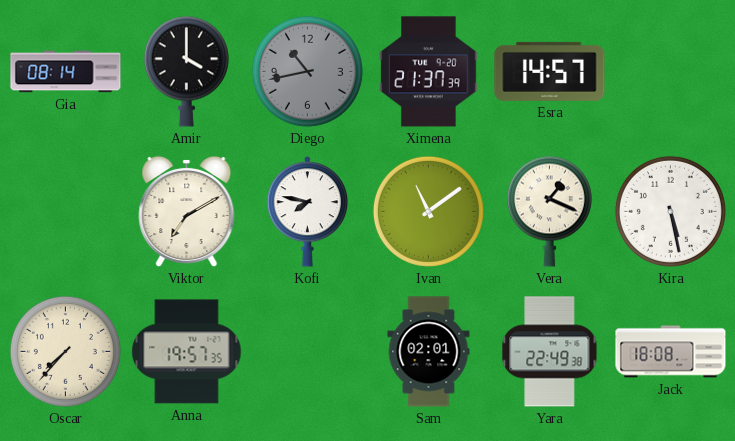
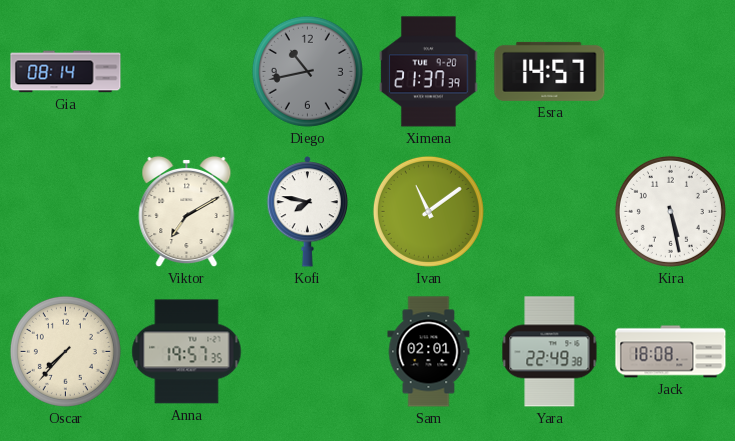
Amir: 4:00 -> none
Vera: 1:19 -> none
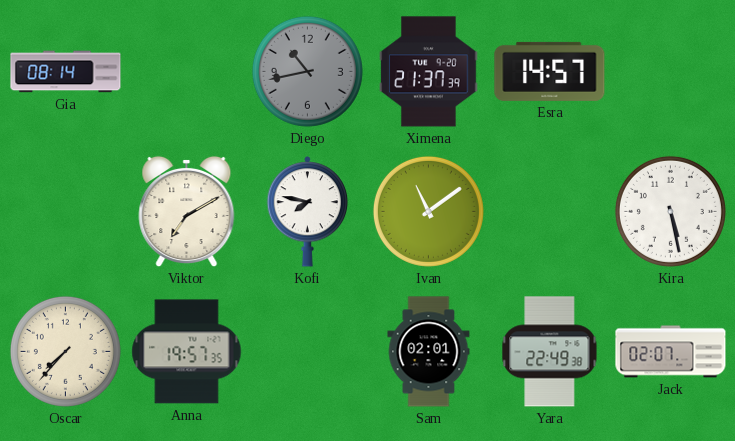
Jack: 18:08 -> 02:07
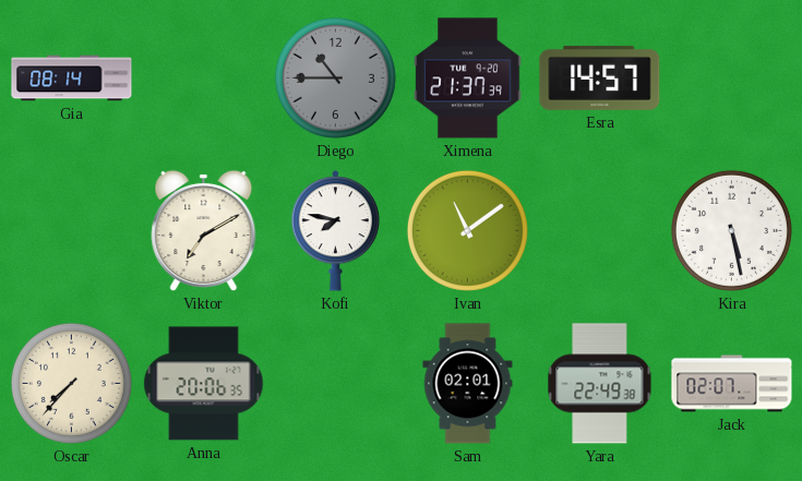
Diego: 10:43 -> 10:45
Anna: 19:57 -> 20:06
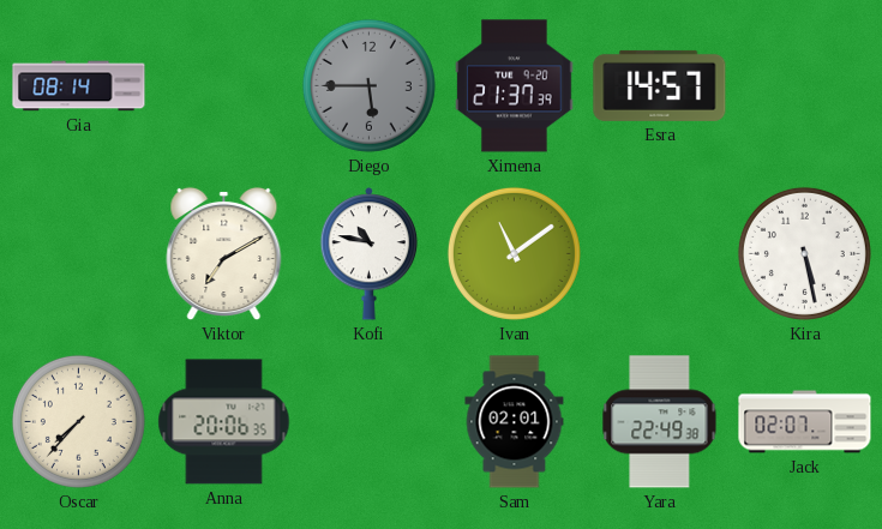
Diego: 10:45 -> 5:45
Kofi: 7:47 -> 10:47
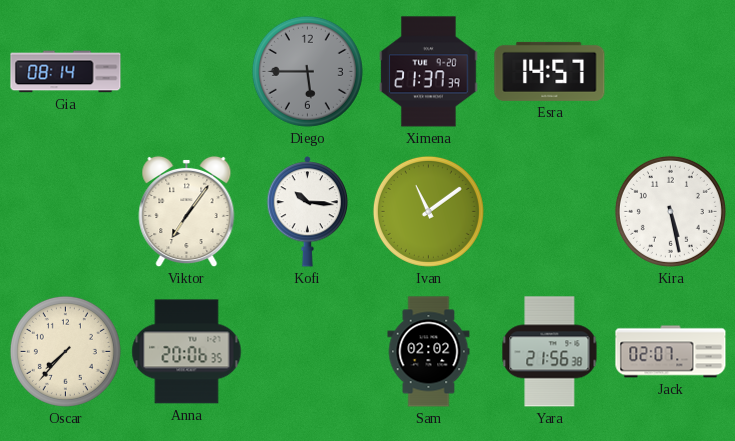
Viktor: 7:10 -> 7:06
Kofi: 10:47 -> 10:16
Sam: 02:01 -> 02:02
Yara: 22:49 -> 21:56
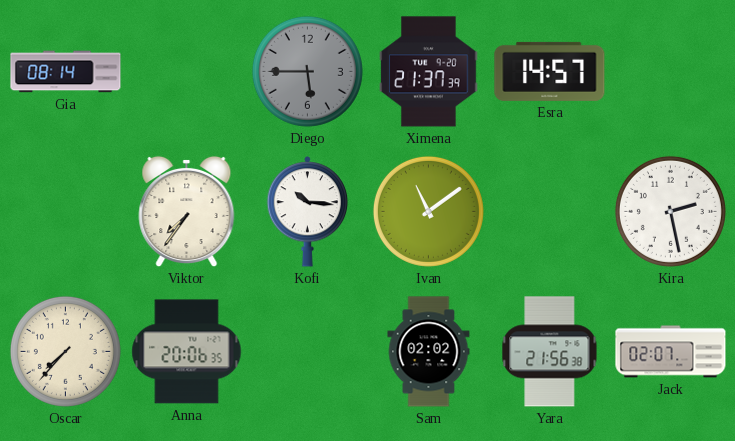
Viktor: 7:06 -> 7:36
Kira: 5:28 -> 2:28
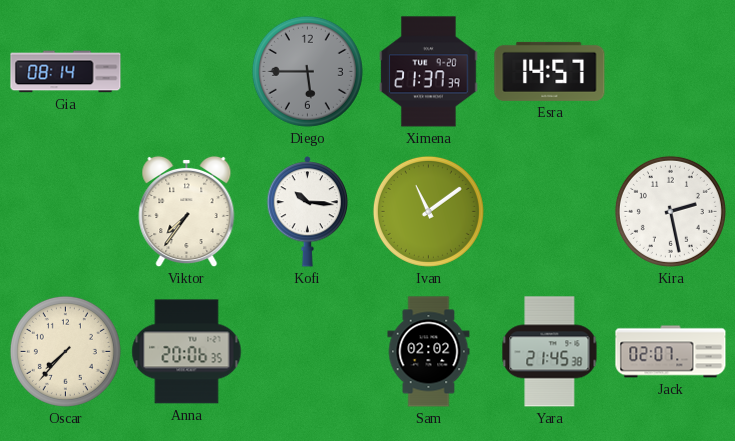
Yara: 21:56 -> 21:45
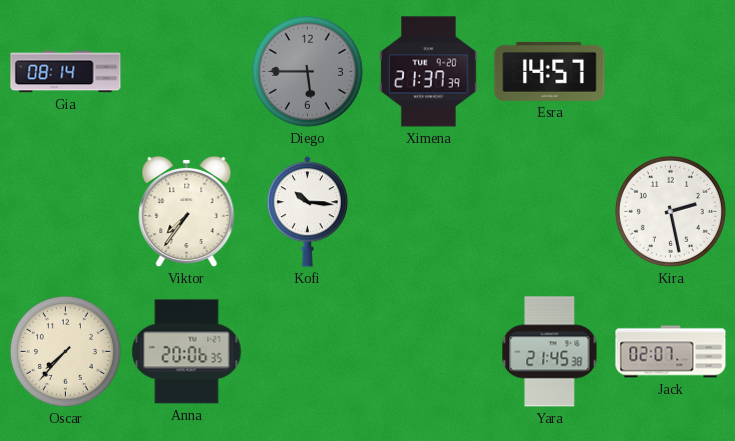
Ivan: 11:09 -> none
Sam: 02:02 -> none
